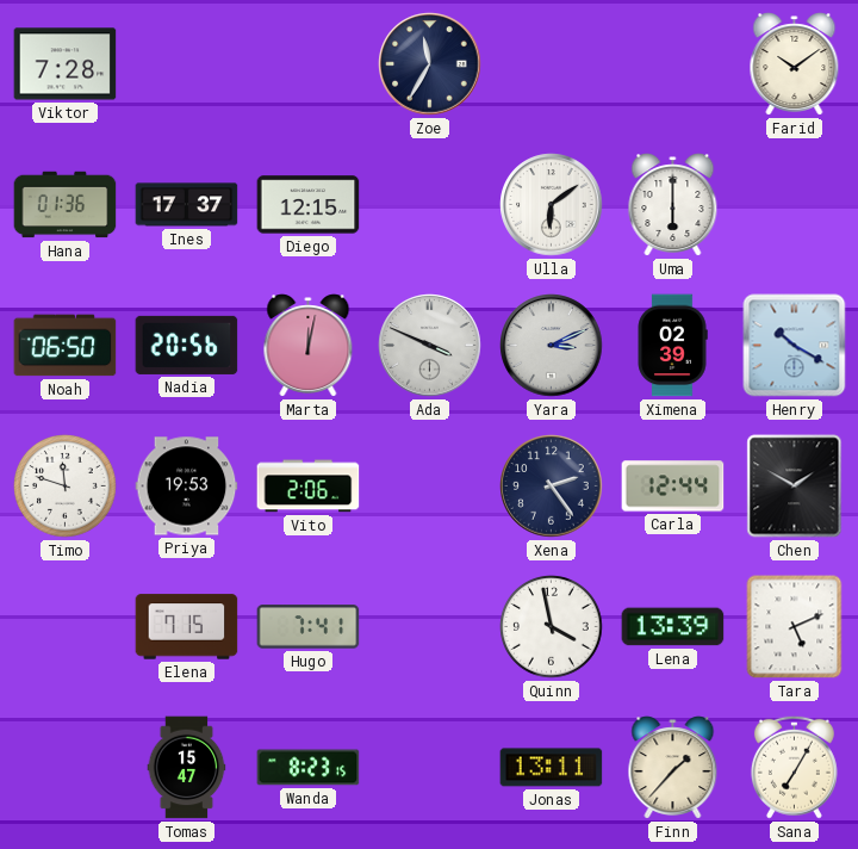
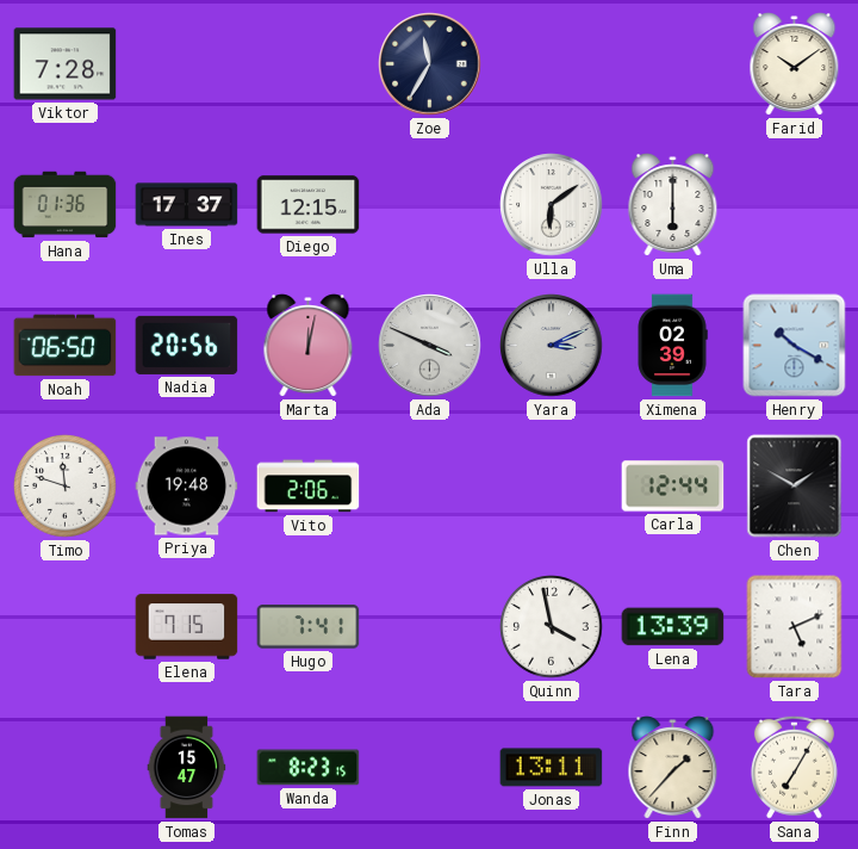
Priya: 19:53 -> 19:48
Xena: 2:24 -> none
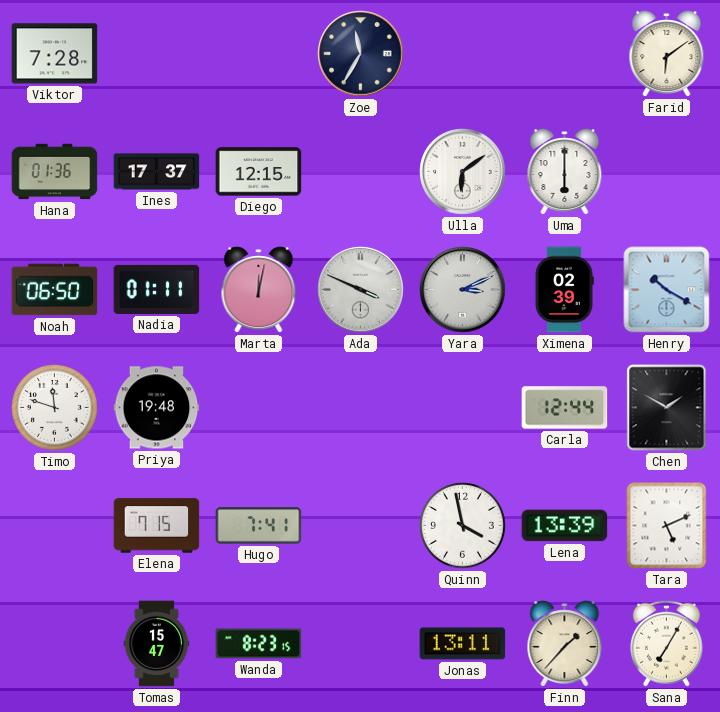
Farid: 10:09 -> 6:09
Nadia: 20:56 -> 01:11
Vito: 2:06 -> none
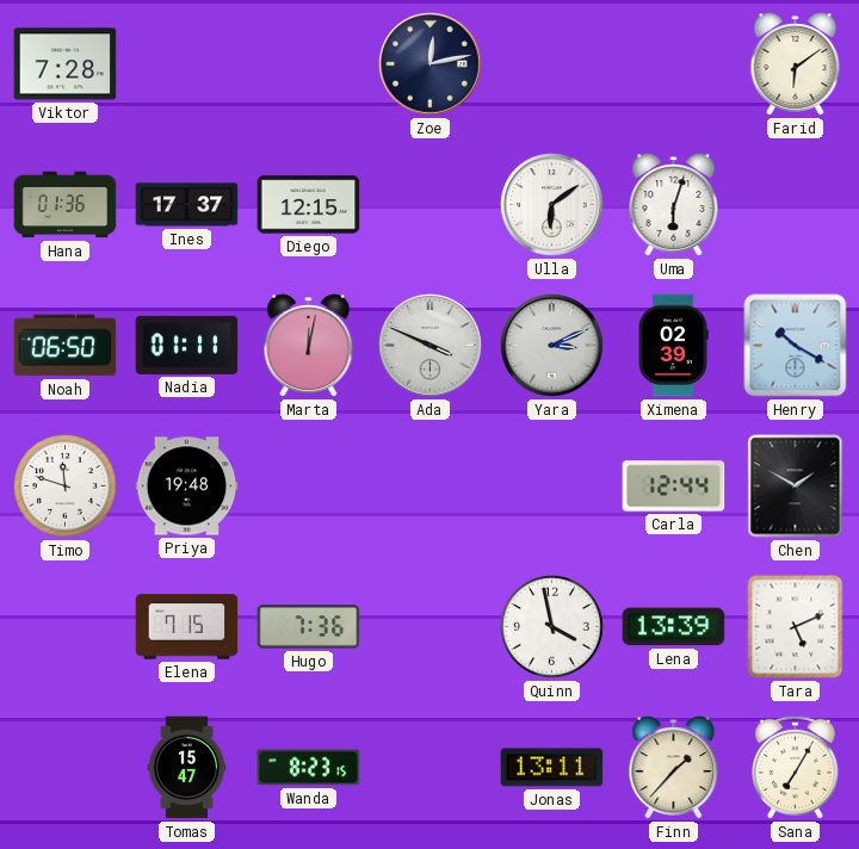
Zoe: 11:35 -> 12:13
Uma: 6:00 -> 6:03
Hugo: 7:41 -> 7:36
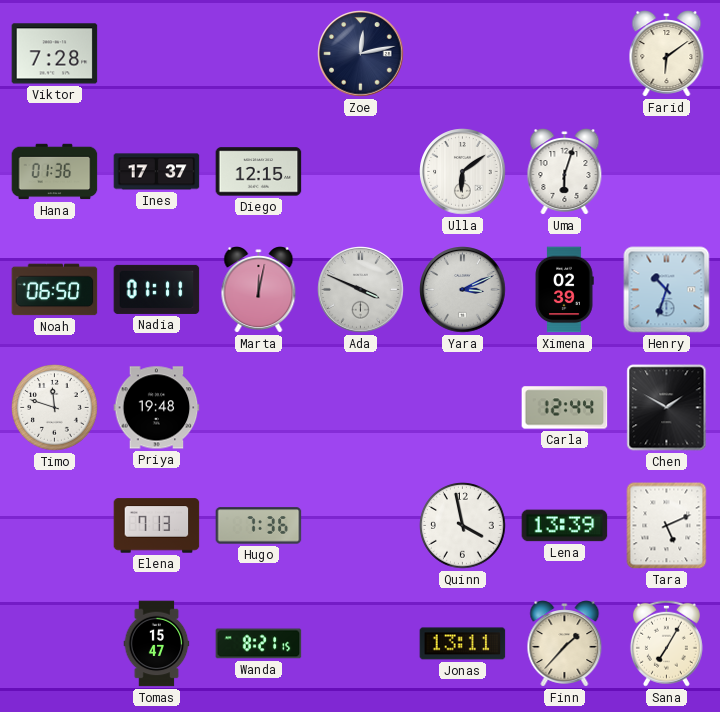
Henry: 10:20 -> 10:33
Elena: 7:15 -> 7:13
Wanda: 8:23 -> 8:21
